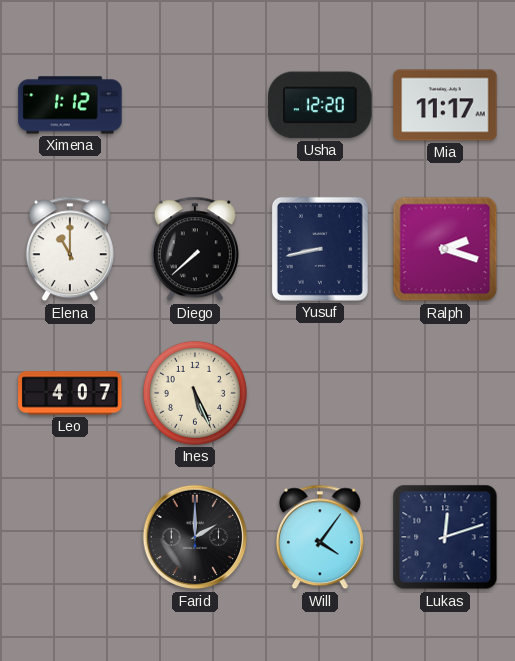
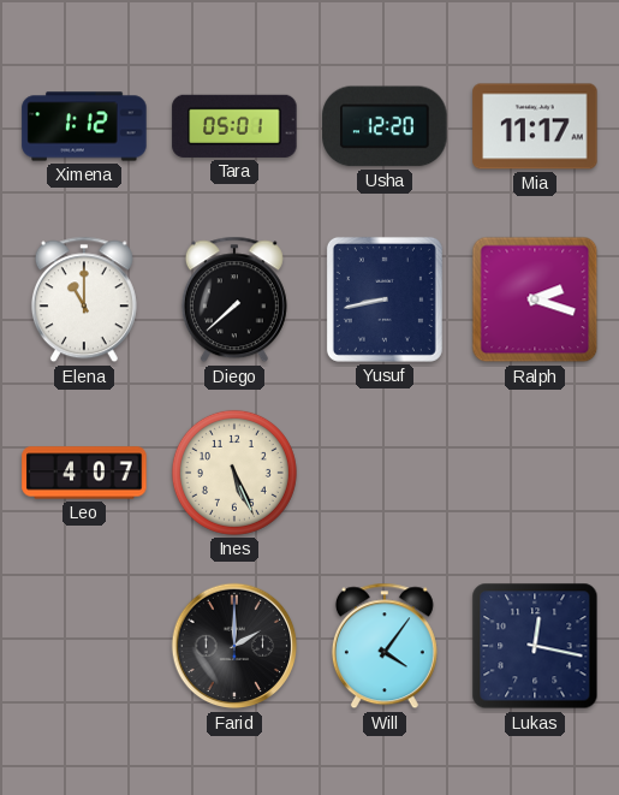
Tara: none -> 05:01
Lukas: 12:12 -> 12:17
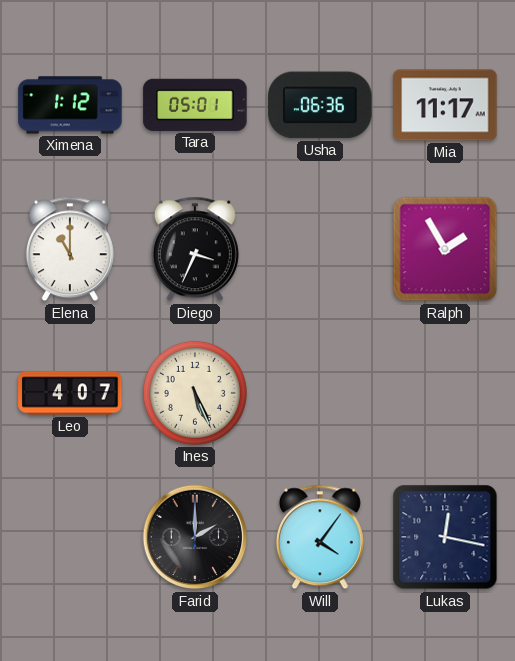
Usha: 12:20 -> 06:36
Diego: 7:38 -> 3:34
Yusuf: 8:43 -> none
Ralph: 2:18 -> 1:55
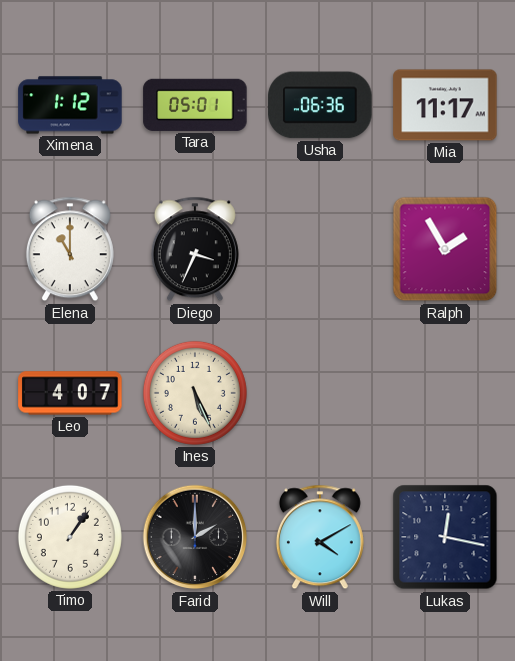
Timo: none -> 1:06
Will: 4:06 -> 4:10
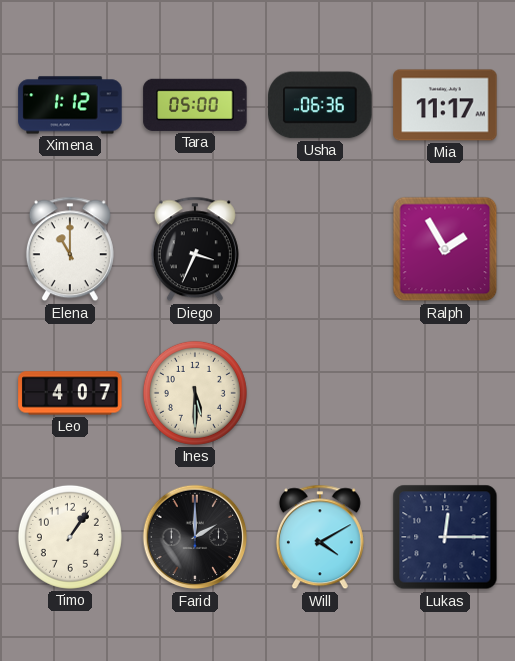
Tara: 05:01 -> 05:00
Ines: 5:26 -> 5:30
Lukas: 12:17 -> 12:15
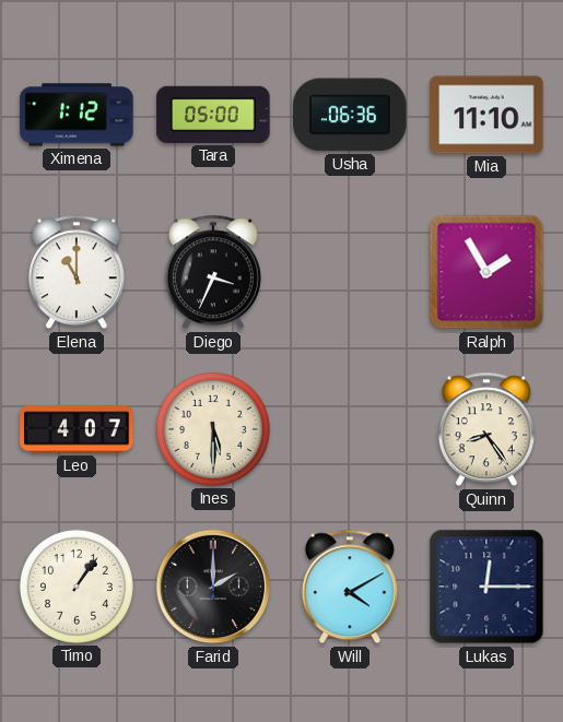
Mia: 11:17 -> 11:10
Quinn: none -> 8:24
